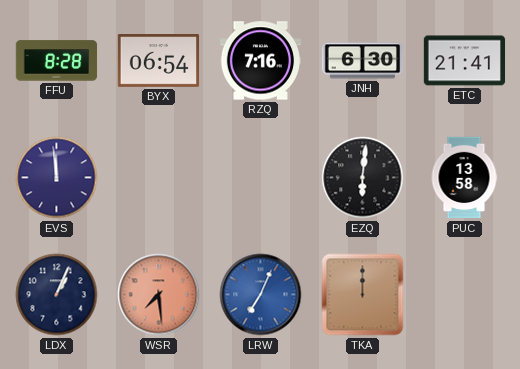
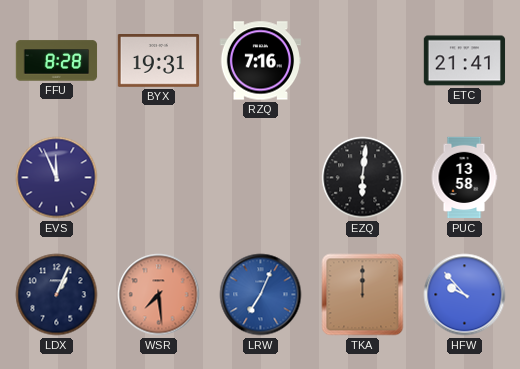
BYX: 06:54 -> 19:31
JNH: 6:30 -> none
EVS: 11:59 -> 11:56
HFW: none -> 9:53
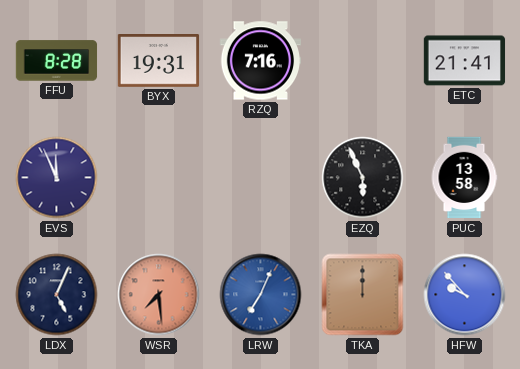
EZQ: 6:01 -> 5:56
LDX: 1:04 -> 5:04
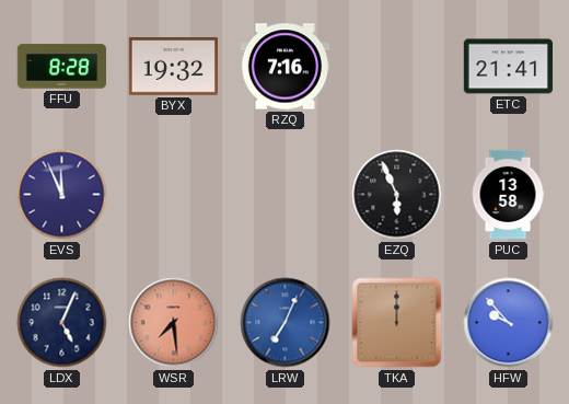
BYX: 19:31 -> 19:32
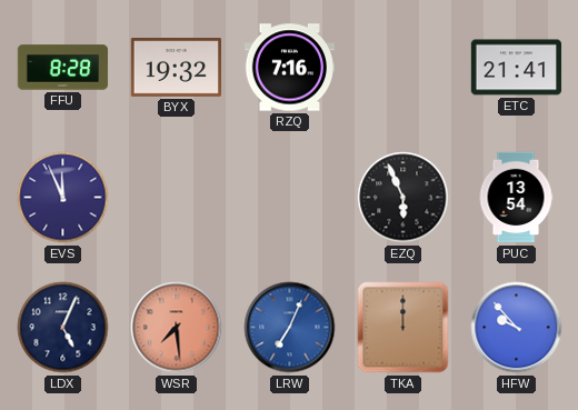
PUC: 13:58 -> 13:54
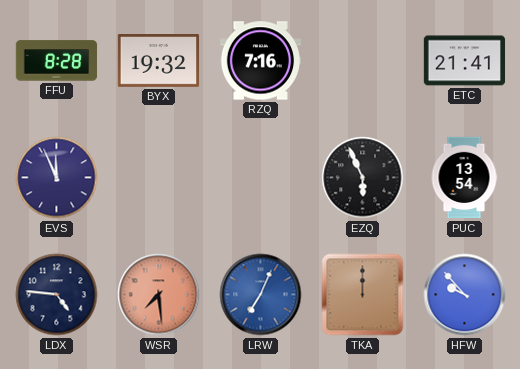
LDX: 5:04 -> 4:46
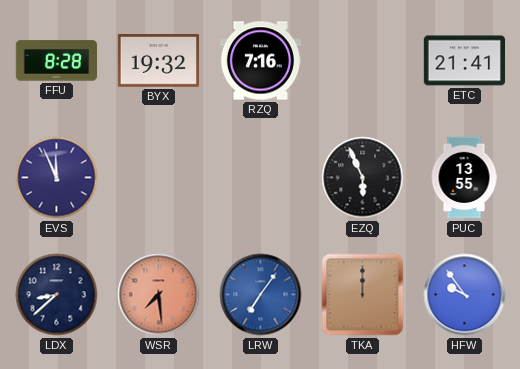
PUC: 13:54 -> 13:55
LDX: 4:46 -> 8:38
LRW: 7:04 -> 7:06
HFW: 9:53 -> 9:54
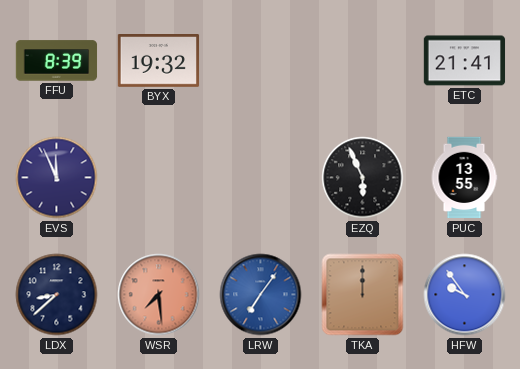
FFU: 8:28 -> 8:39
RZQ: 7:16 -> none
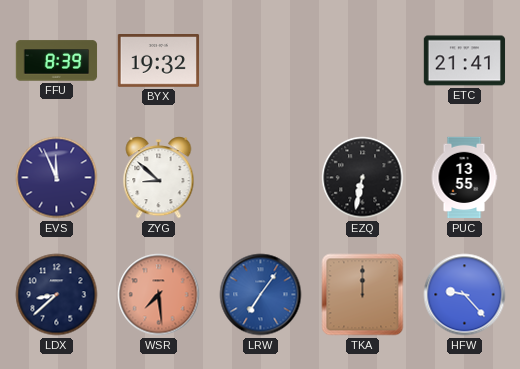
ZYG: none -> 8:52
EZQ: 5:56 -> 6:32
HFW: 9:54 -> 9:23
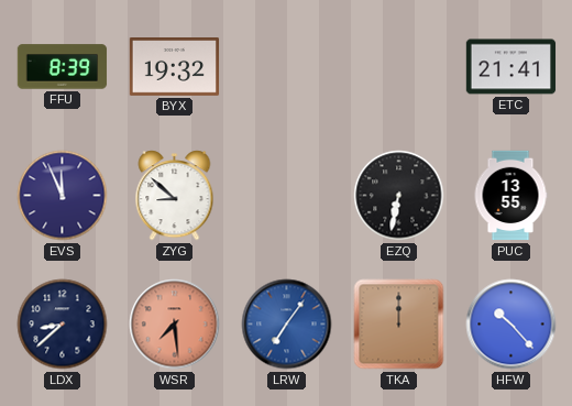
HFW: 9:23 -> 10:23
